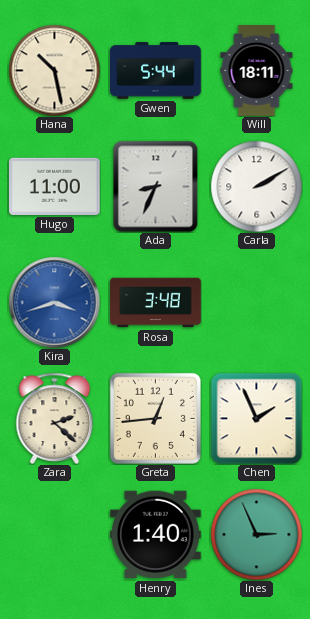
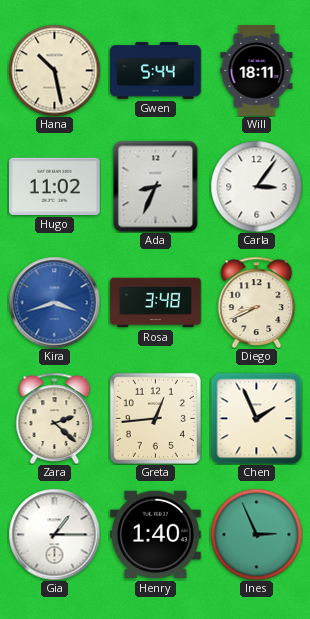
Hugo: 11:00 -> 11:02
Carla: 2:10 -> 3:06
Diego: none -> 8:41
Gia: none -> 1:15
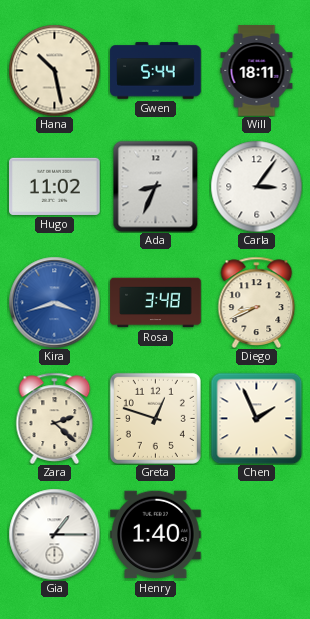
Greta: 12:44 -> 12:48
Ines: 2:56 -> none
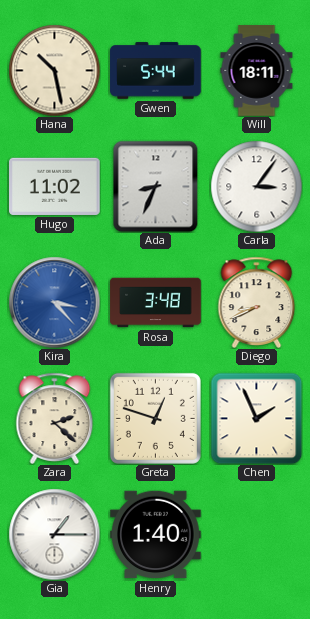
Kira: 3:42 -> 3:23
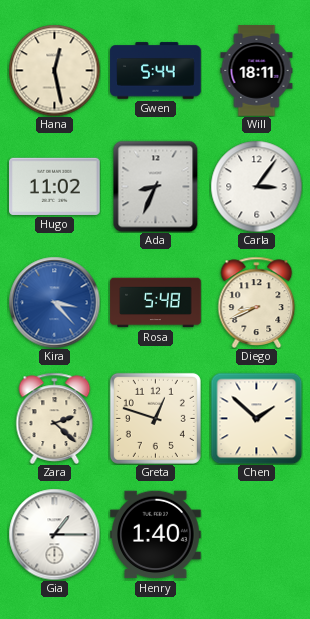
Hana: 10:28 -> 12:28
Rosa: 3:48 -> 5:48
Chen: 1:56 -> 1:52
